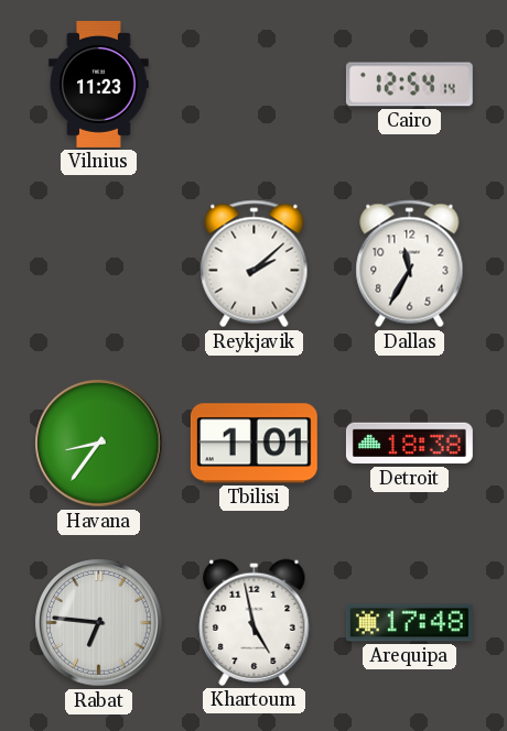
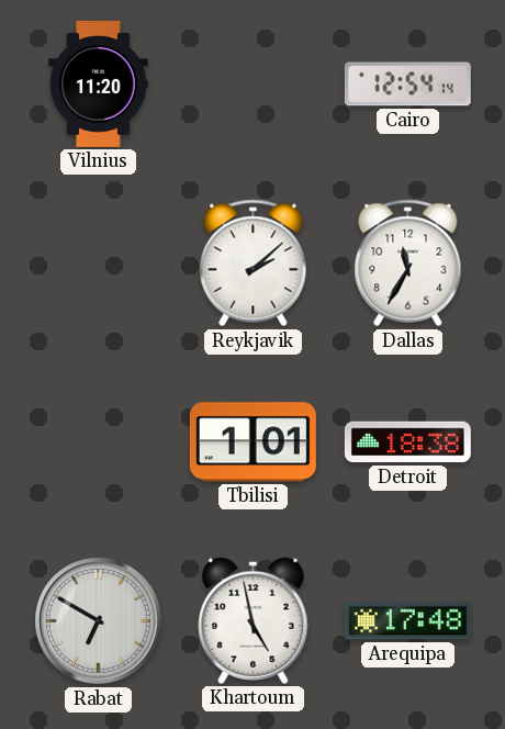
Vilnius: 11:23 -> 11:20
Havana: 8:36 -> none
Rabat: 6:46 -> 6:50
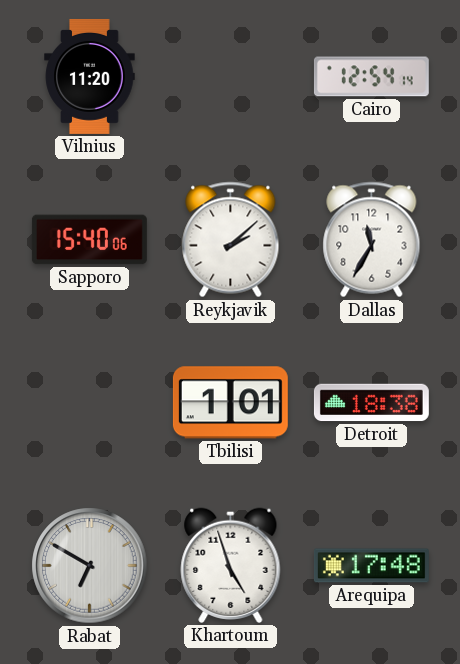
Sapporo: none -> 15:40
Khartoum: 4:58 -> 4:57
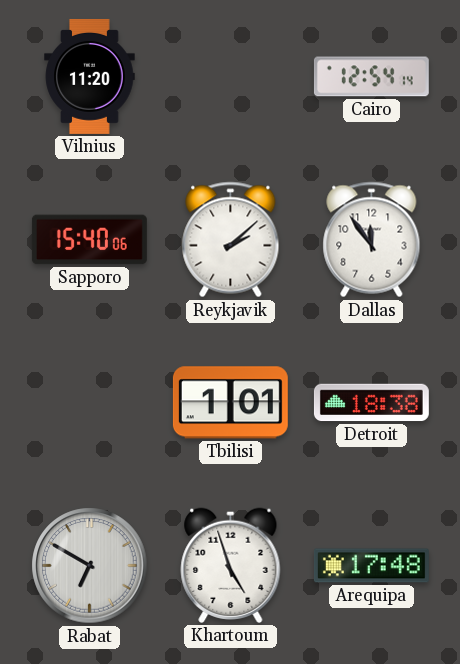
Dallas: 11:35 -> 11:54
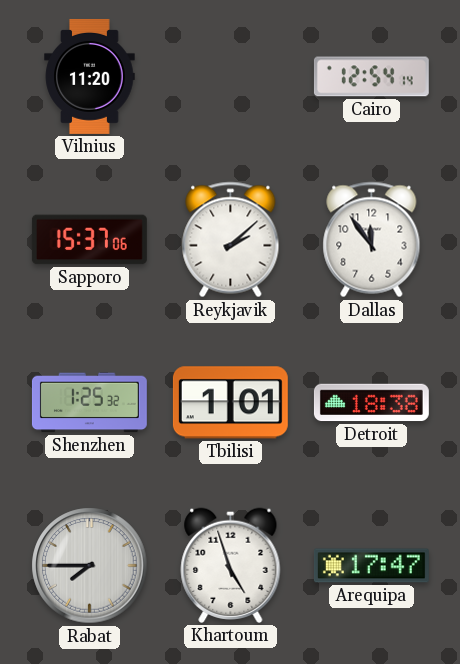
Sapporo: 15:40 -> 15:37
Shenzhen: none -> 1:25
Rabat: 6:50 -> 7:45
Arequipa: 17:48 -> 17:47
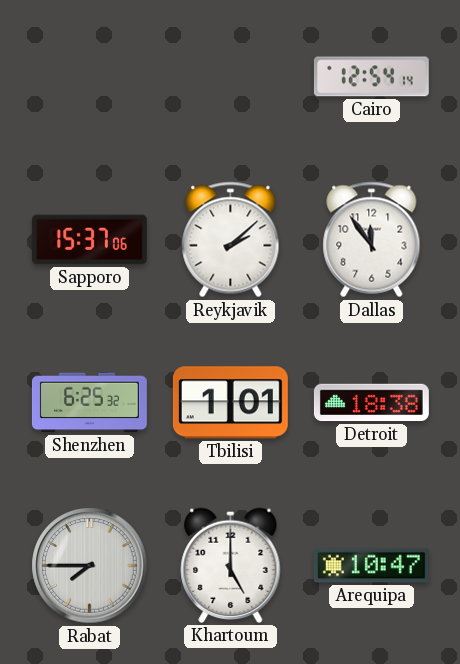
Vilnius: 11:20 -> none
Shenzhen: 1:25 -> 6:25
Khartoum: 4:57 -> 5:00
Arequipa: 17:47 -> 10:47
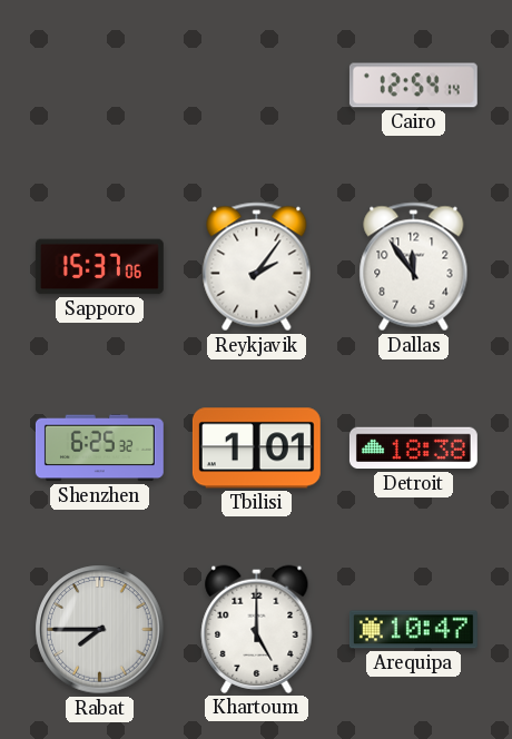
Reykjavik: 2:08 -> 2:06
